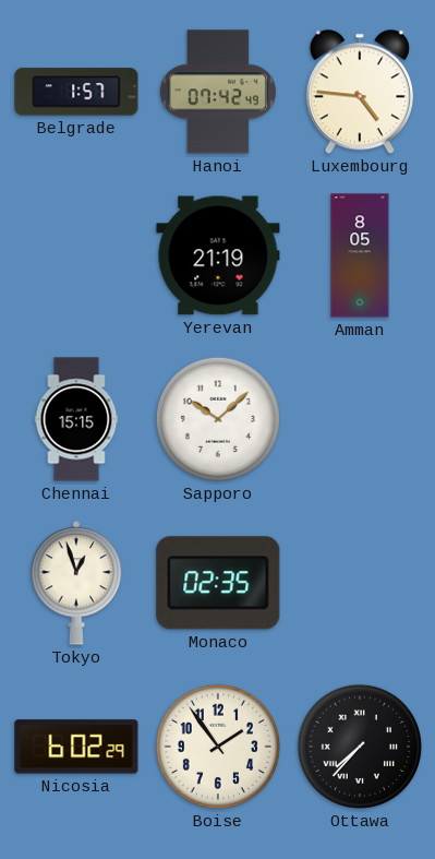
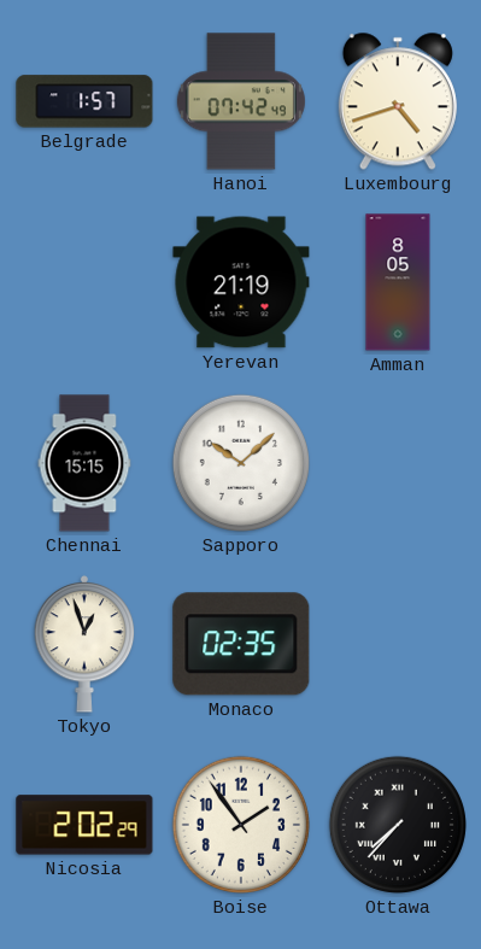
Luxembourg: 4:46 -> 4:42
Nicosia: 6:02 -> 2:02
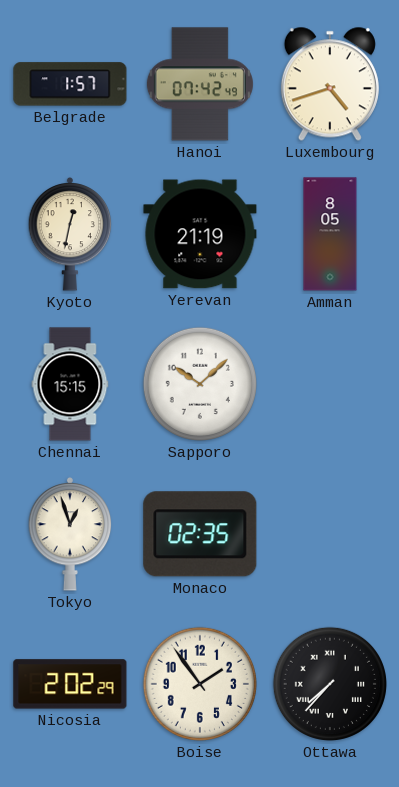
Kyoto: none -> 12:32
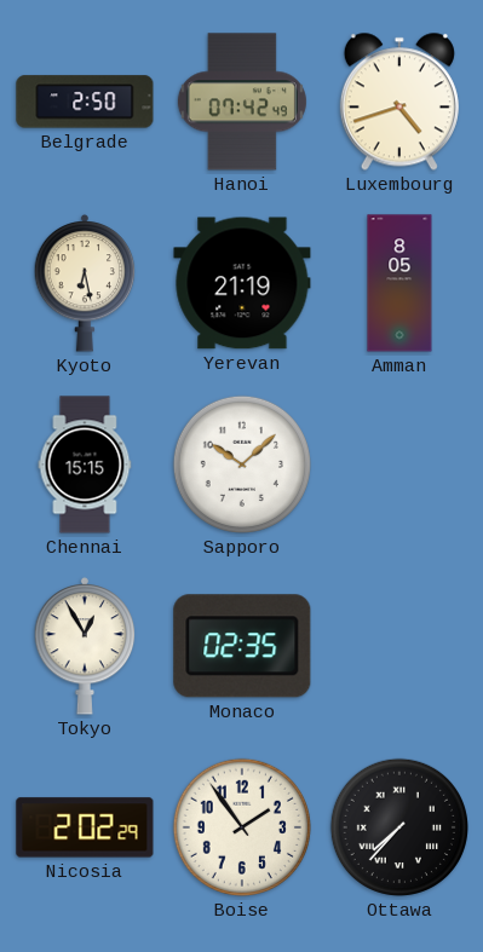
Belgrade: 1:57 -> 2:50
Kyoto: 12:32 -> 6:28
Tokyo: 12:57 -> 12:55
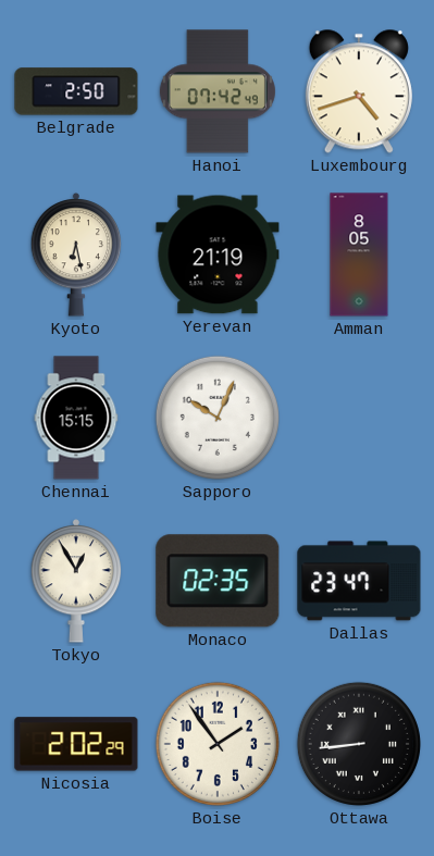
Sapporo: 10:08 -> 10:04
Dallas: none -> 23:47
Ottawa: 7:37 -> 8:44
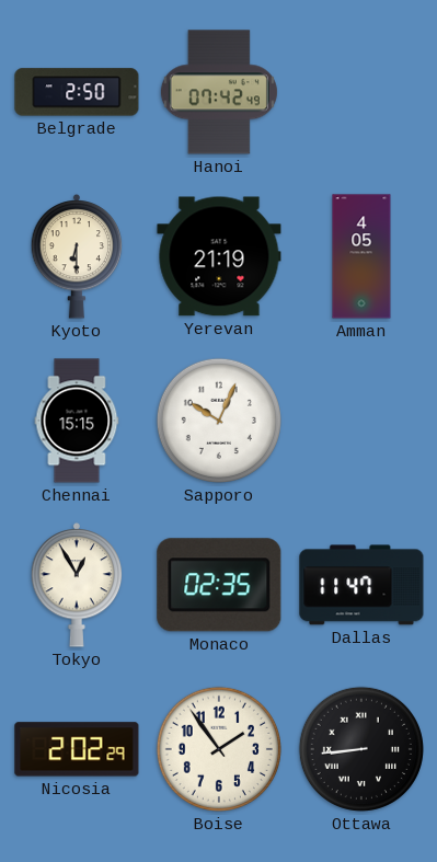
Luxembourg: 4:42 -> none
Kyoto: 6:28 -> 6:30
Amman: 8:05 -> 4:05
Dallas: 23:47 -> 11:47
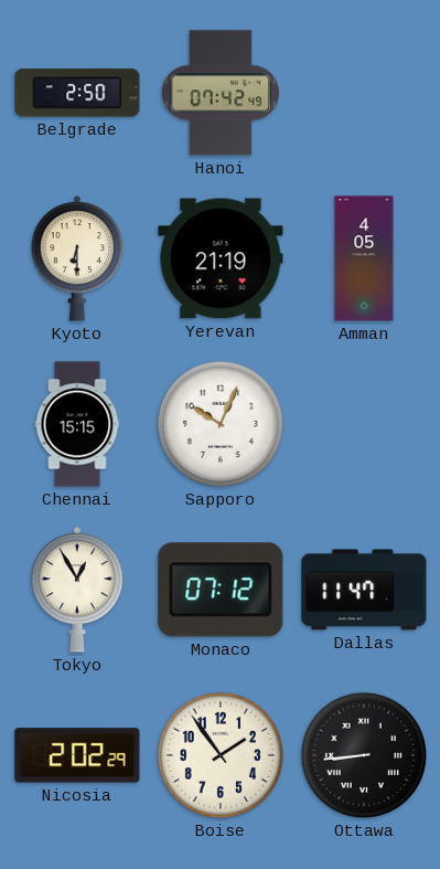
Monaco: 02:35 -> 07:12
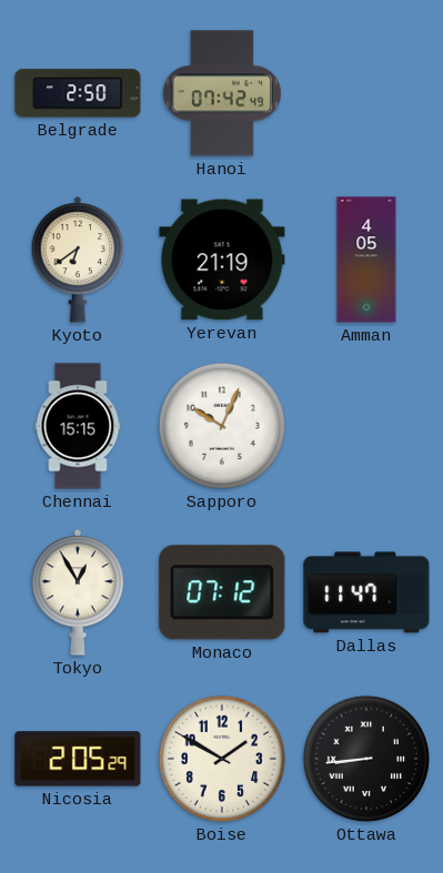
Kyoto: 6:30 -> 6:39
Nicosia: 2:02 -> 2:05
Boise: 1:54 -> 1:50
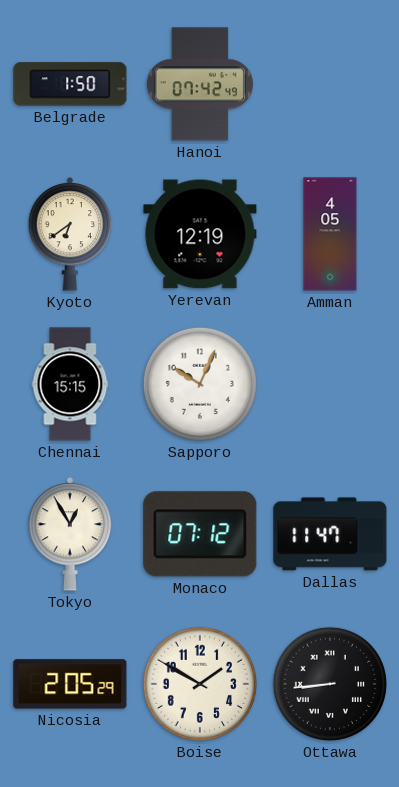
Belgrade: 2:50 -> 1:50
Yerevan: 21:19 -> 12:19
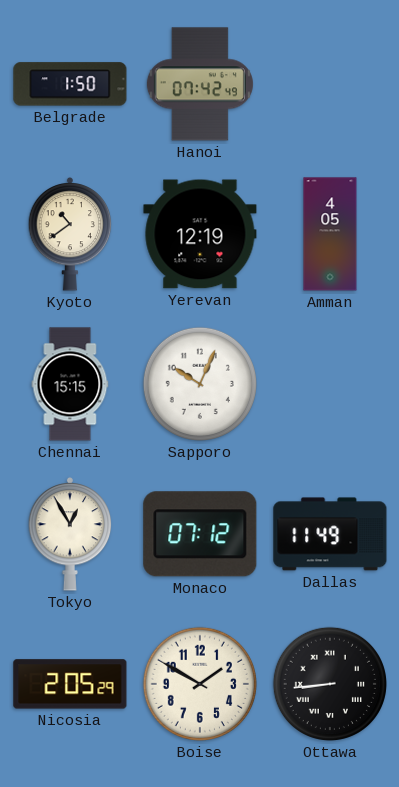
Kyoto: 6:39 -> 10:39
Dallas: 11:47 -> 11:49
